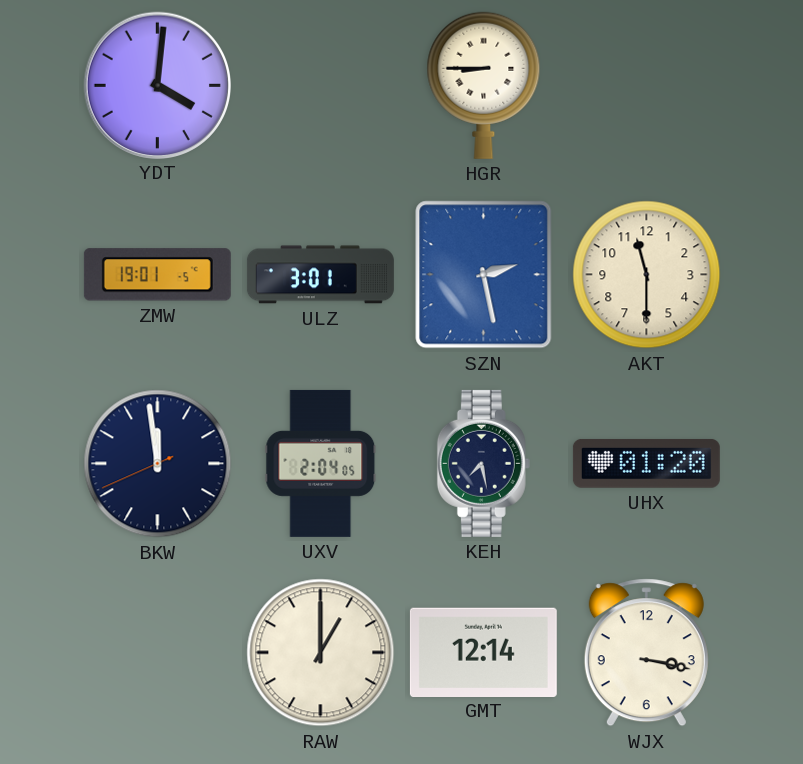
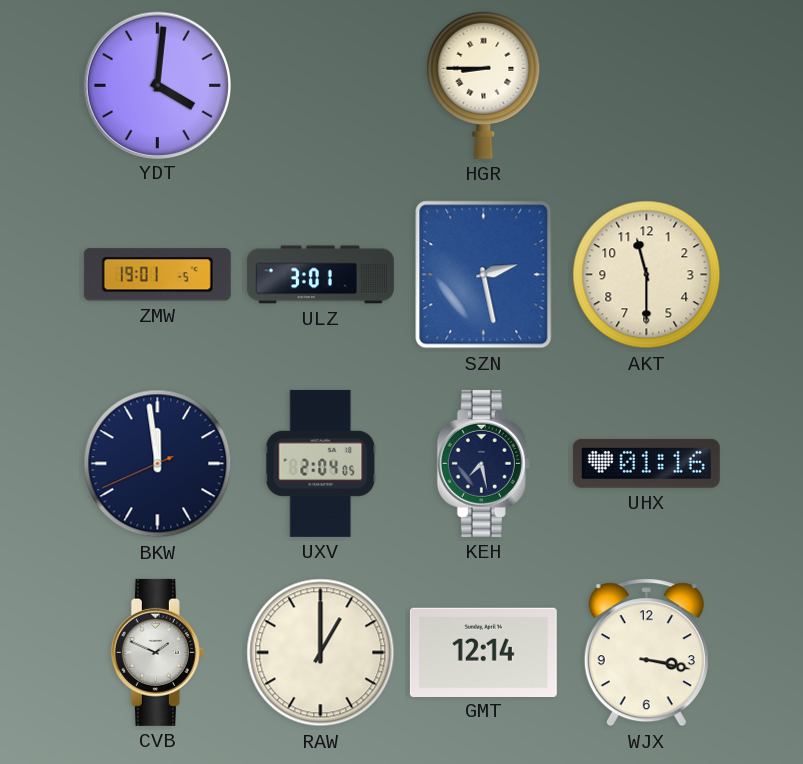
UHX: 01:20 -> 01:16
CVB: none -> 1:49
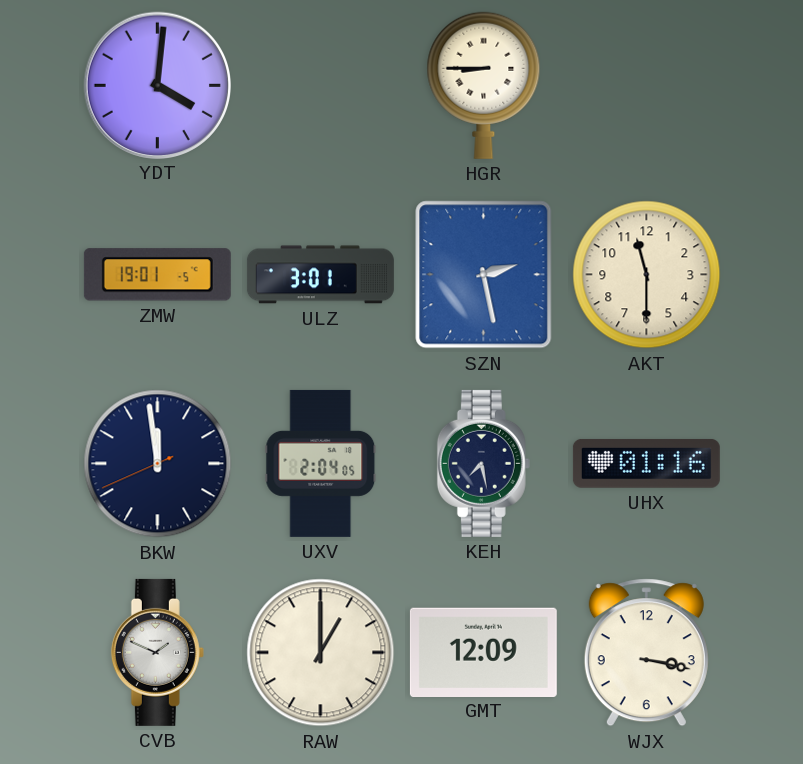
GMT: 12:14 -> 12:09
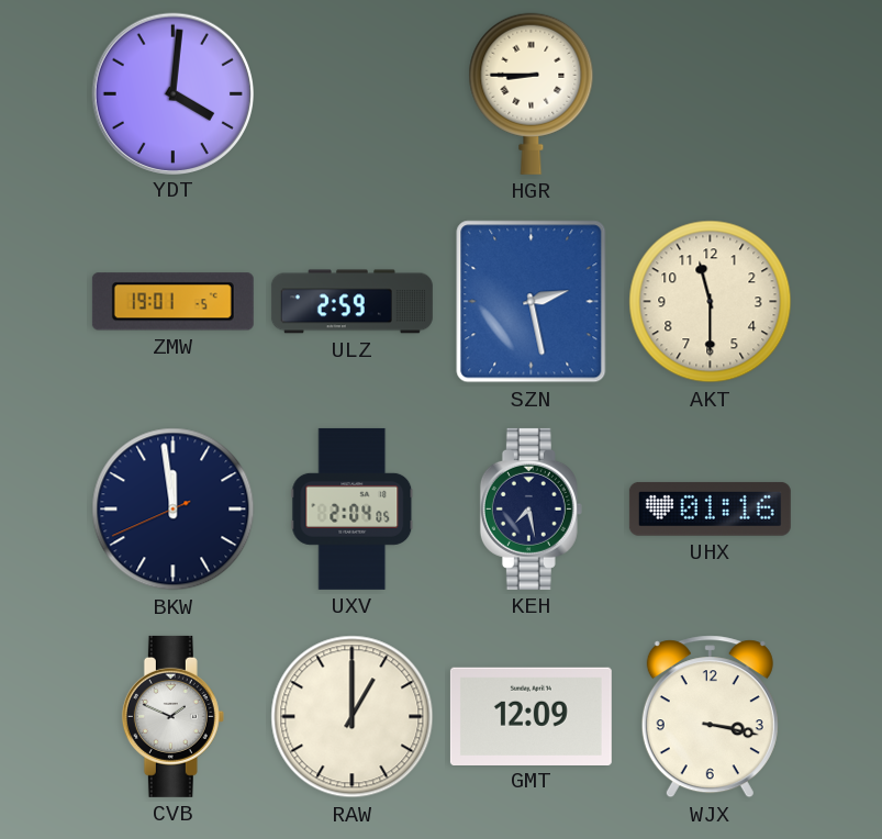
ULZ: 3:01 -> 2:59
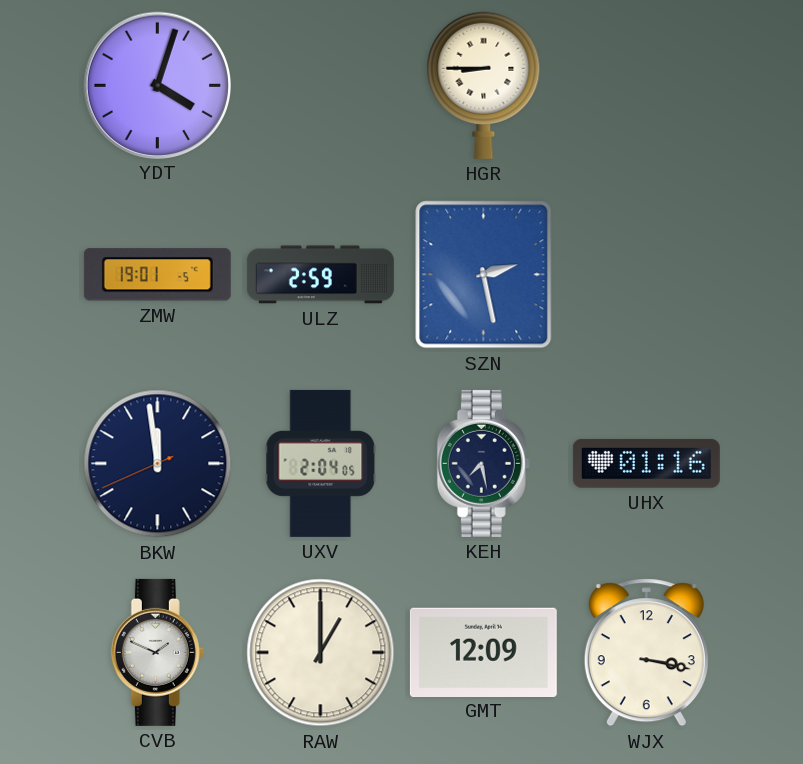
YDT: 4:01 -> 4:03
AKT: 11:30 -> none
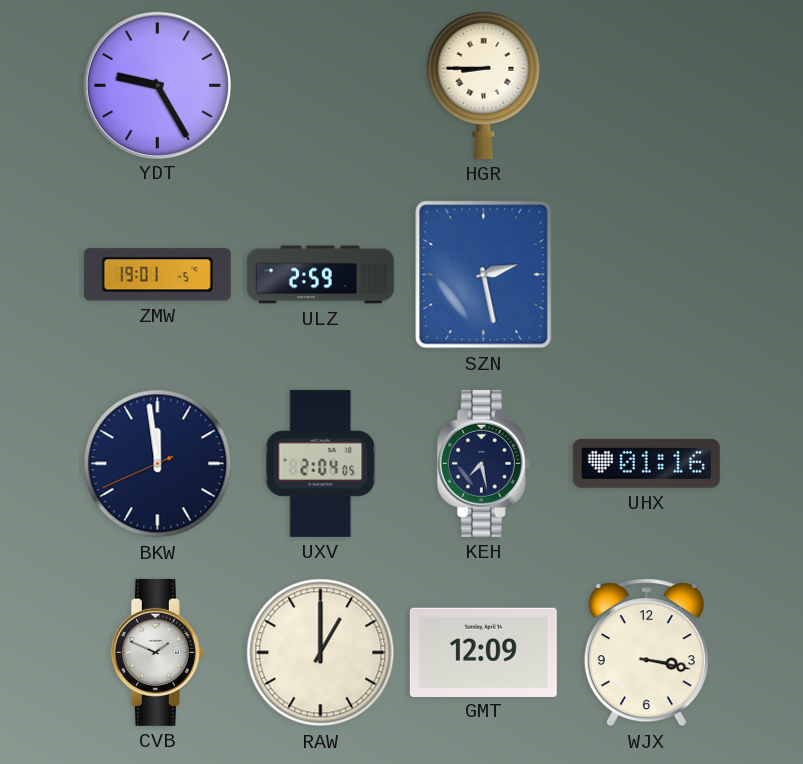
YDT: 4:03 -> 9:25
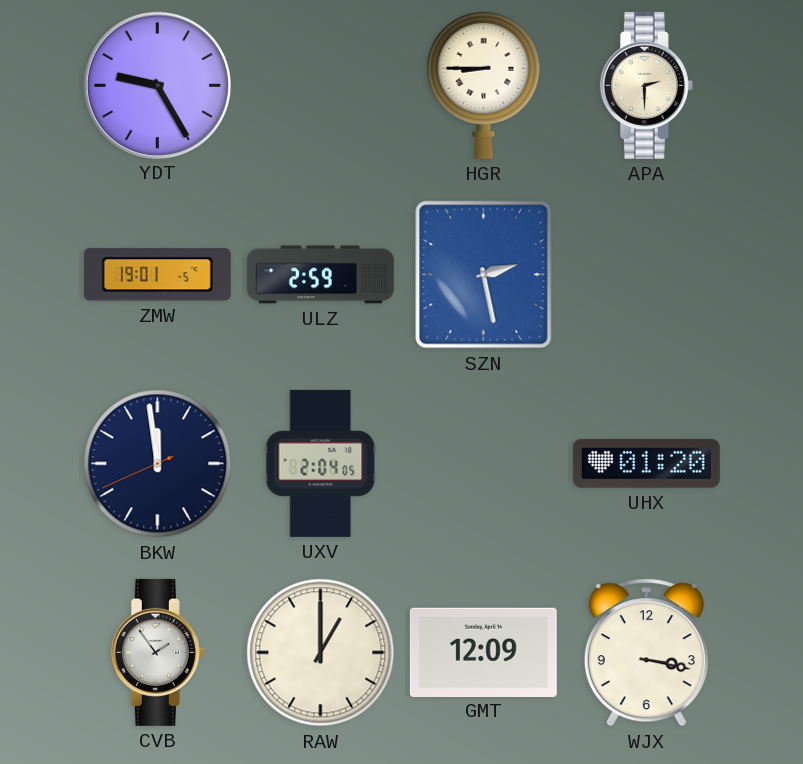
APA: none -> 2:30
KEH: 7:28 -> none
UHX: 01:16 -> 01:20
CVB: 1:49 -> 1:54
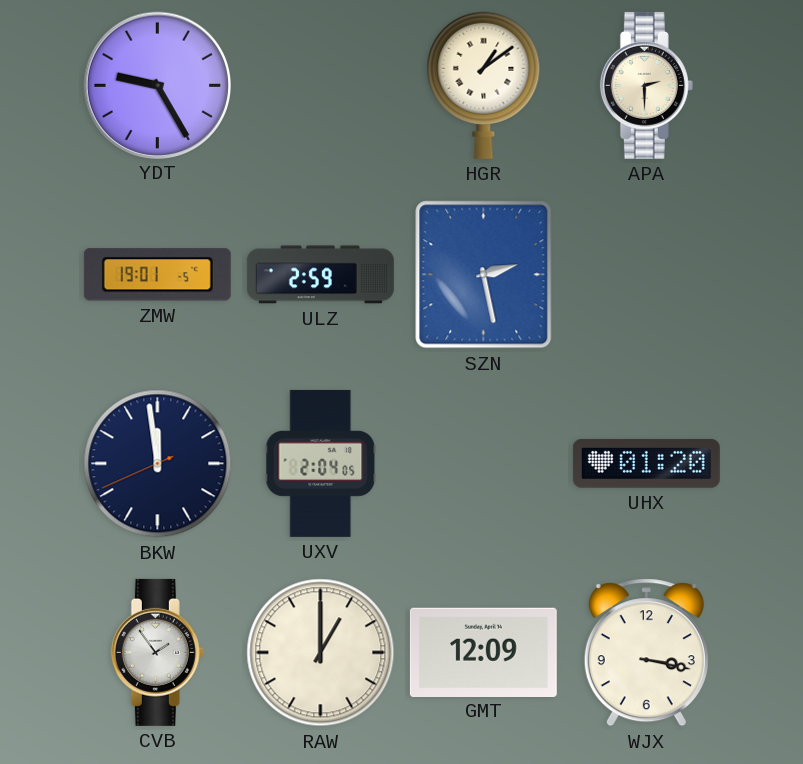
HGR: 8:45 -> 1:09
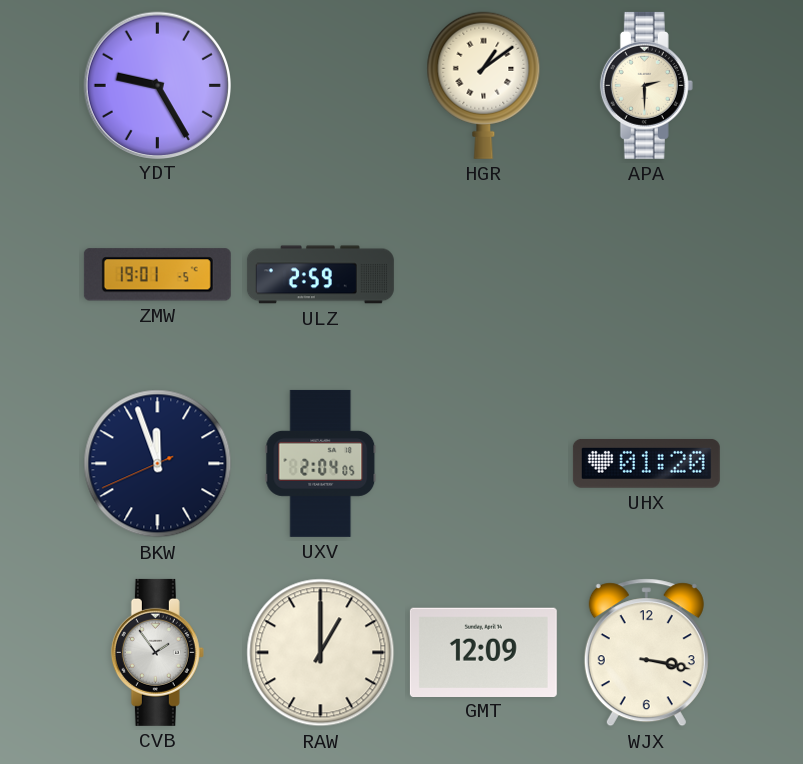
SZN: 2:28 -> none
BKW: 11:58 -> 11:56
